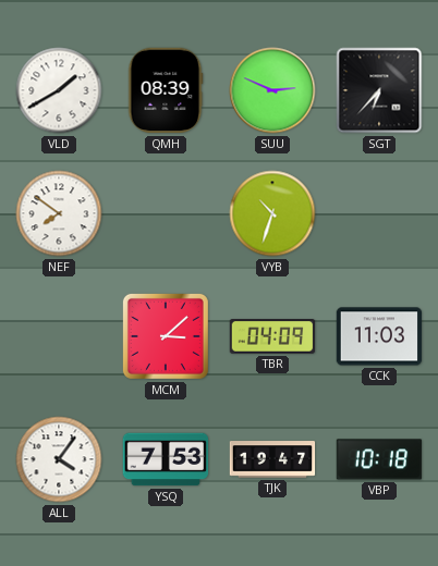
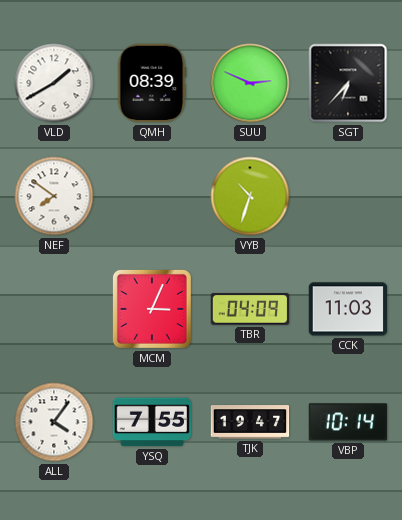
MCM: 3:08 -> 3:04
YSQ: 7:53 -> 7:55
VBP: 10:18 -> 10:14
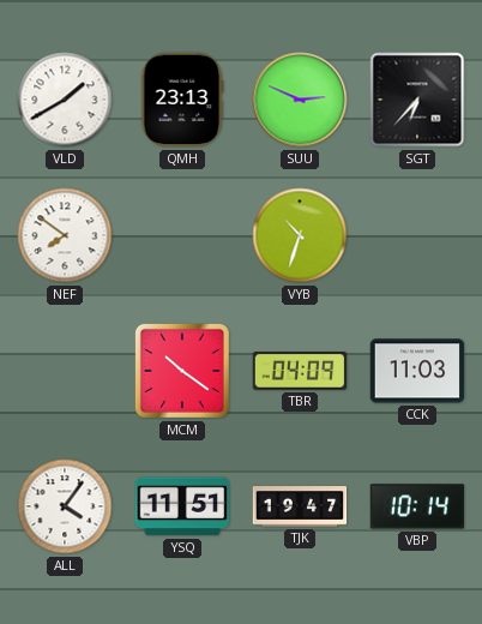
QMH: 08:39 -> 23:13
MCM: 3:04 -> 10:21
YSQ: 7:55 -> 11:51
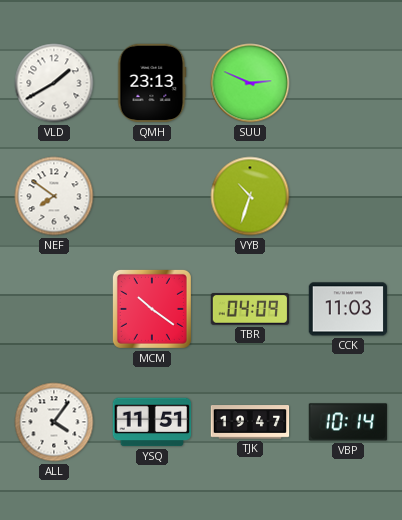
SGT: 6:37 -> none
